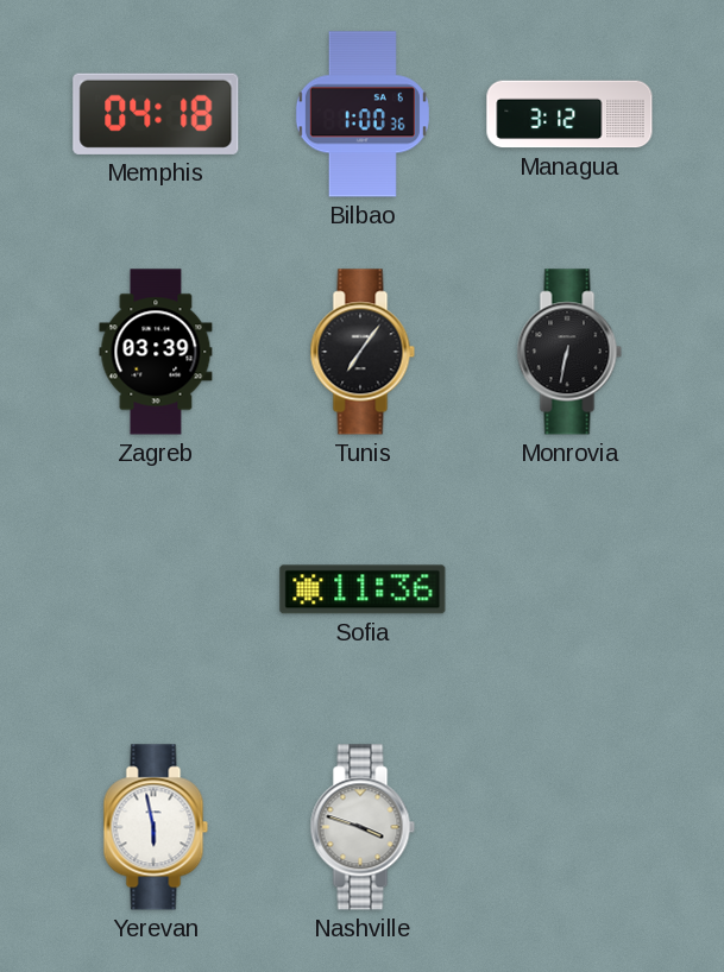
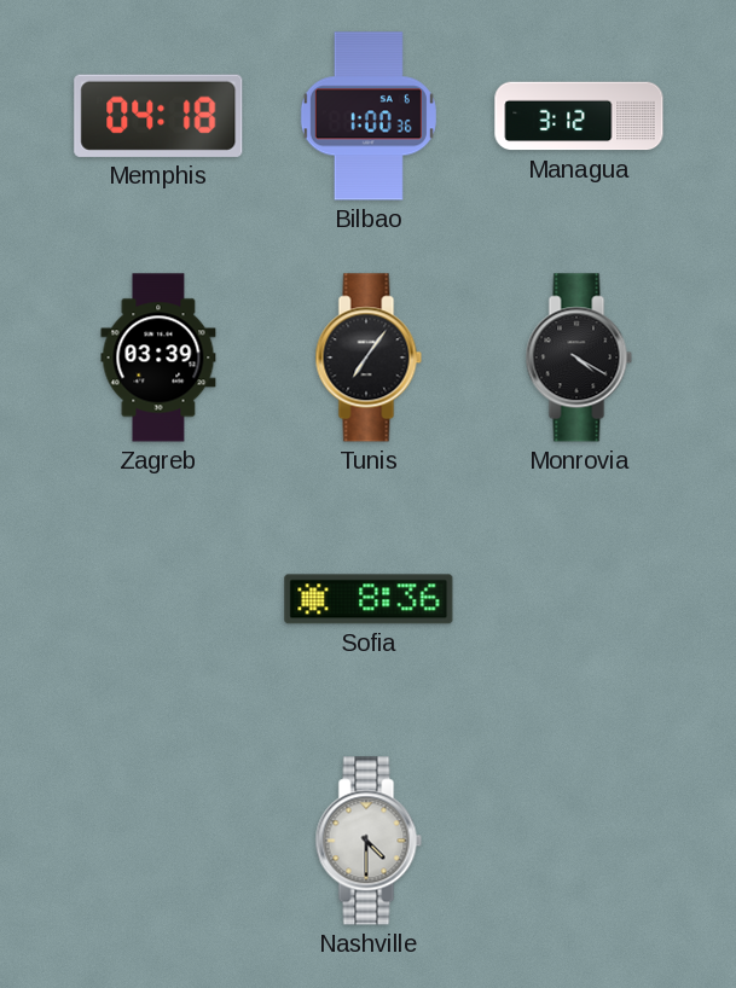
Monrovia: 6:32 -> 4:20
Sofia: 11:36 -> 8:36
Yerevan: 5:58 -> none
Nashville: 3:48 -> 4:30
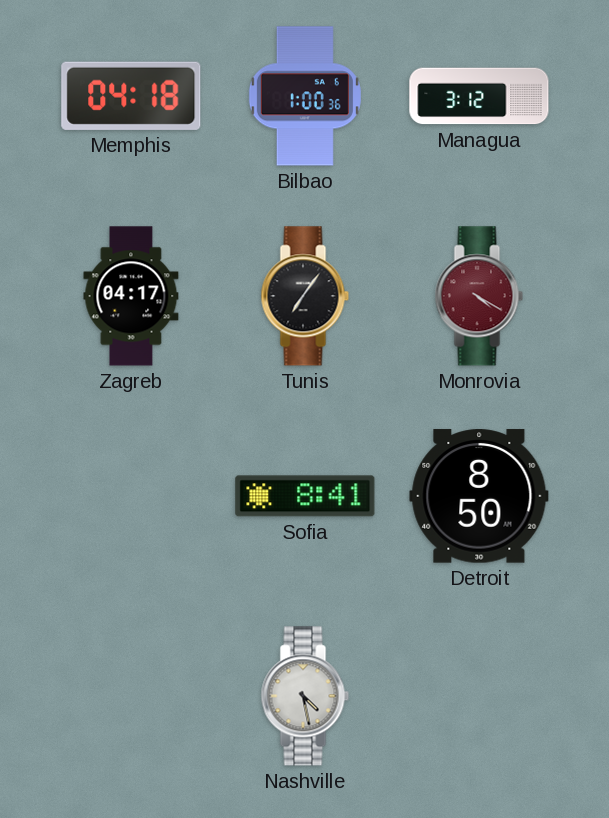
Zagreb: 03:39 -> 04:17
Monrovia dial: black -> burgundy
Sofia: 8:36 -> 8:41
Detroit: none -> 8:50
Nashville: 4:30 -> 4:28
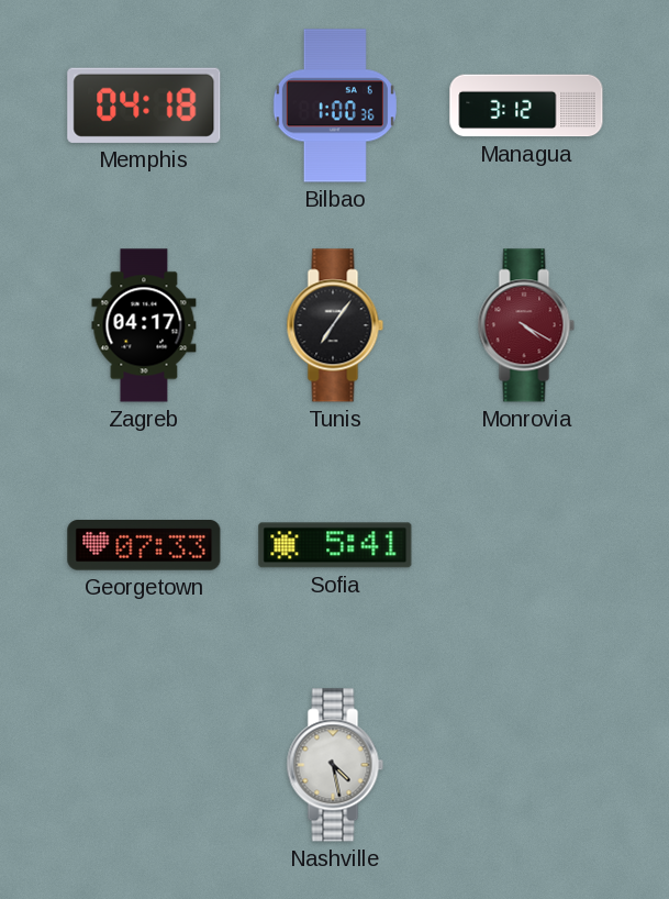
Georgetown: none -> 07:33
Sofia: 8:41 -> 5:41
Detroit: 8:50 -> none
